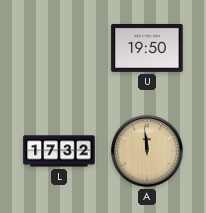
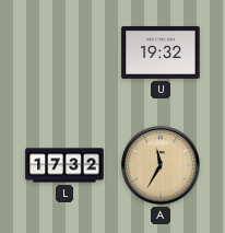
U: 19:50 -> 19:32
A: 11:59 -> 11:35
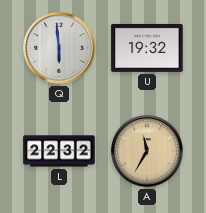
Q: none -> 5:59
L: 17:32 -> 22:32
